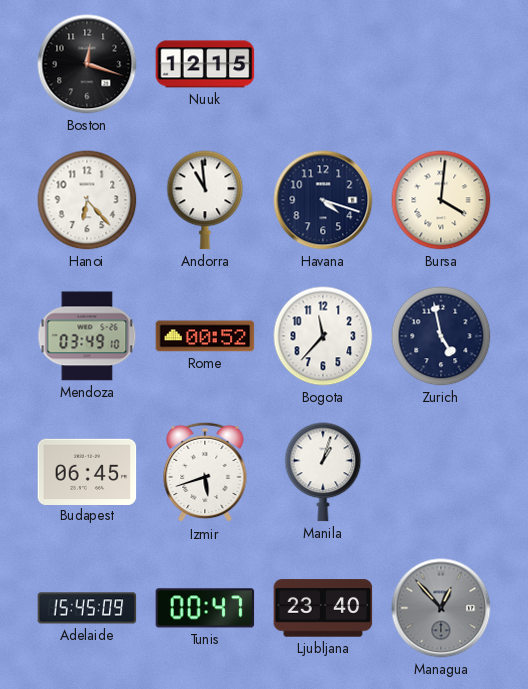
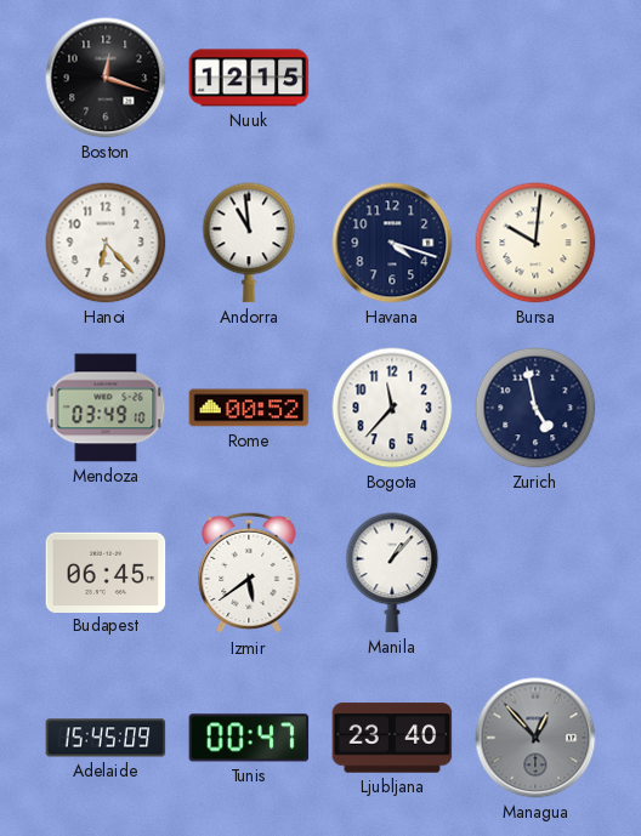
Bursa: 4:01 -> 10:01
Izmir: 5:42 -> 5:39
Manila: 1:03 -> 1:07
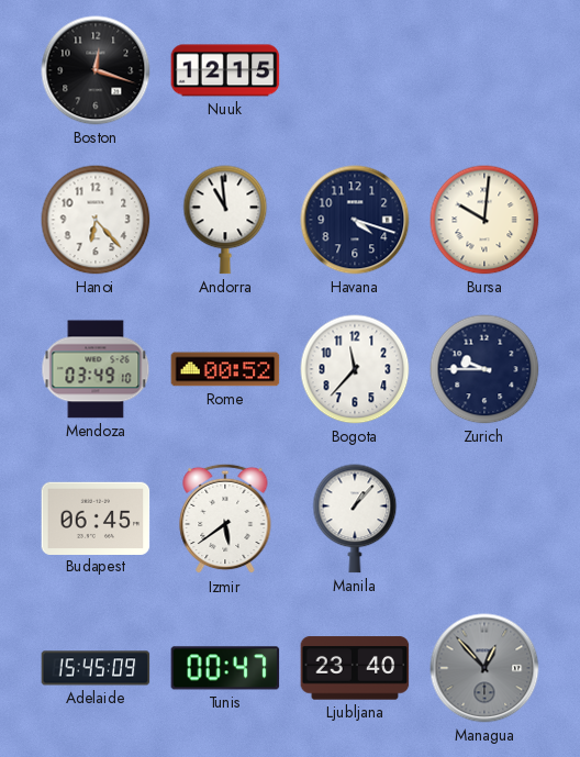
Zurich: 4:58 -> 9:45
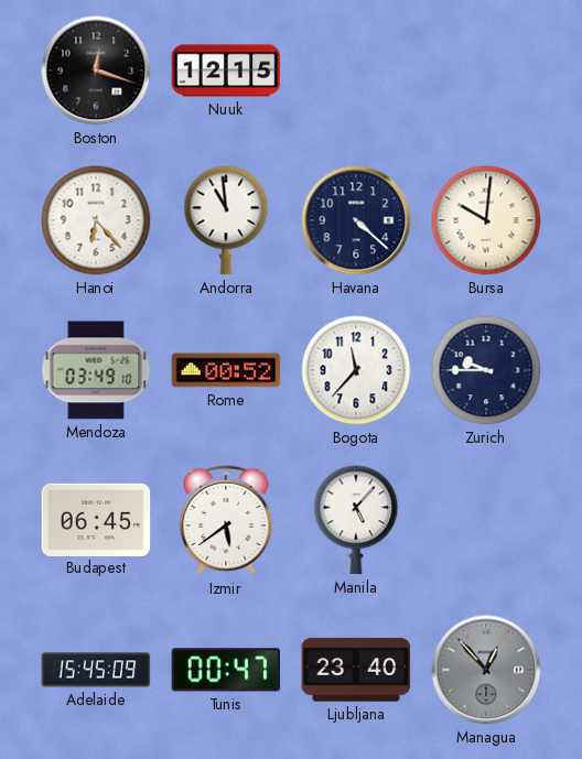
Havana: 4:18 -> 4:22
Manila: 1:07 -> 5:07
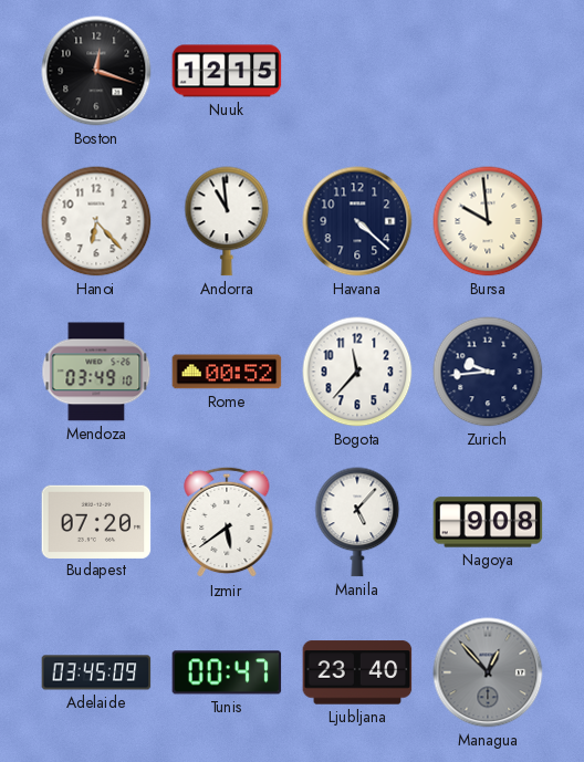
Bursa: 10:01 -> 9:59
Zurich: 9:45 -> 9:44
Budapest: 06:45 -> 07:20
Nagoya: none -> 9:08
Adelaide: 15:45 -> 03:45
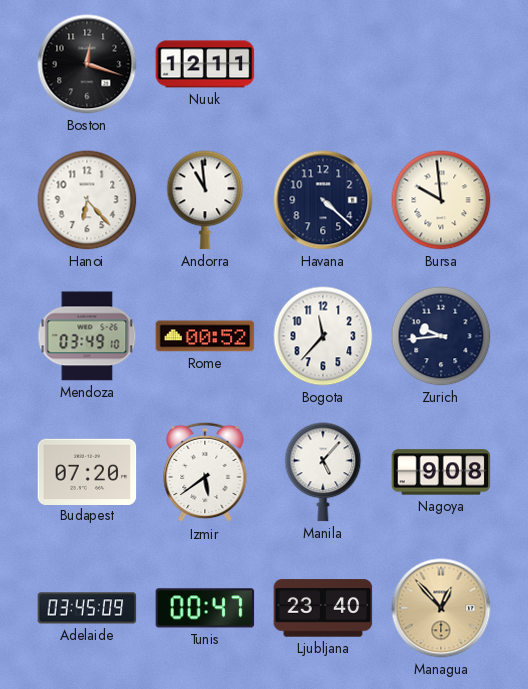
Nuuk: 12:15 -> 12:11
Managua dial: grey -> champagne
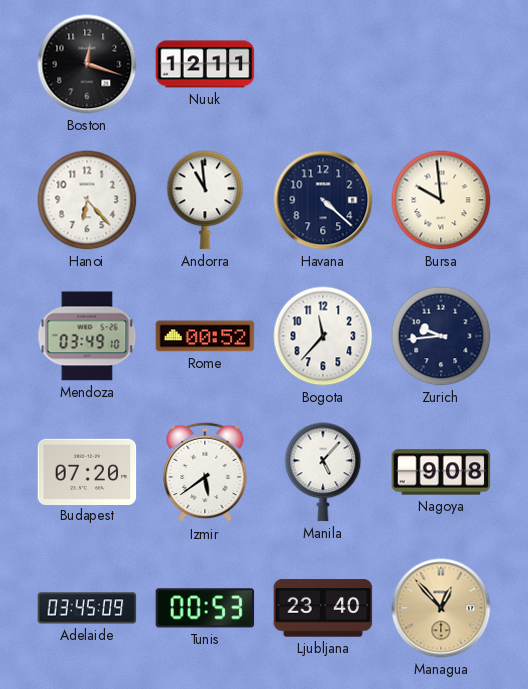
Tunis: 00:47 -> 00:53
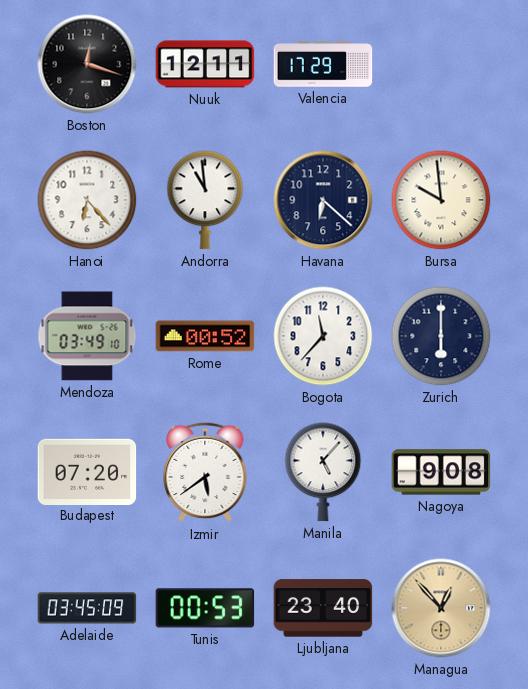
Valencia: none -> 17:29
Havana: 4:22 -> 6:22
Zurich: 9:44 -> 6:00
